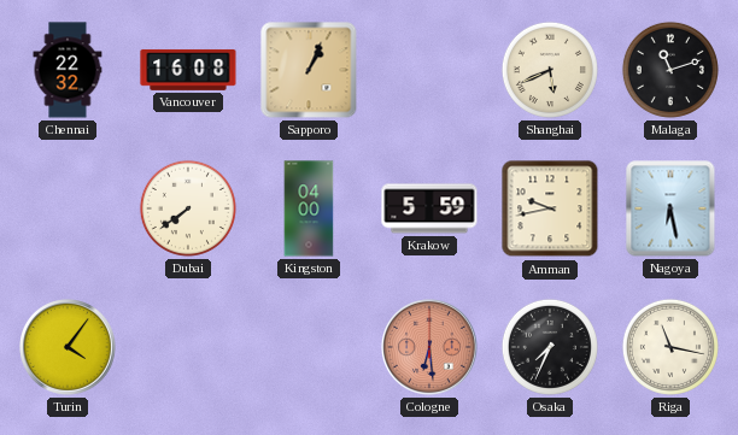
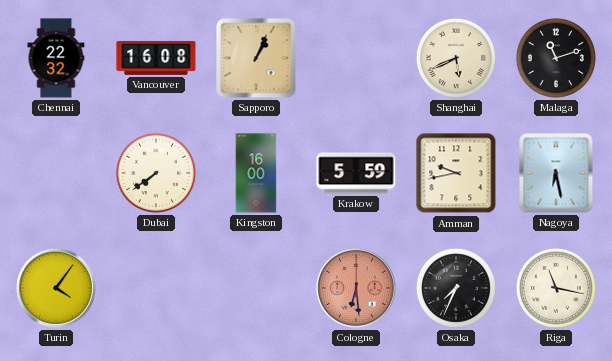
Kingston: 04:00 -> 16:00
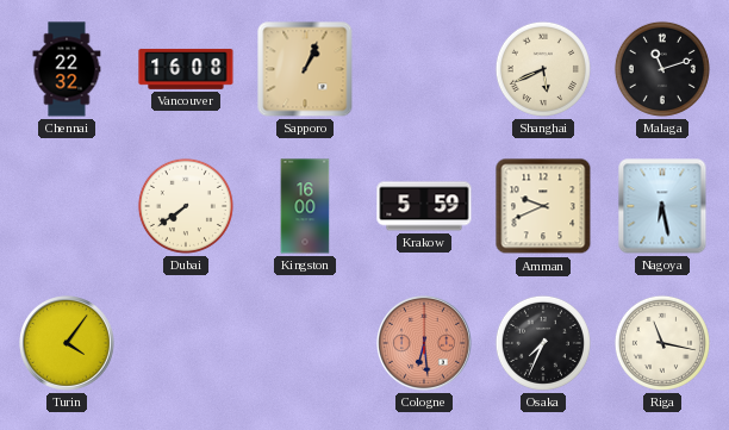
Amman: 9:43 -> 9:41
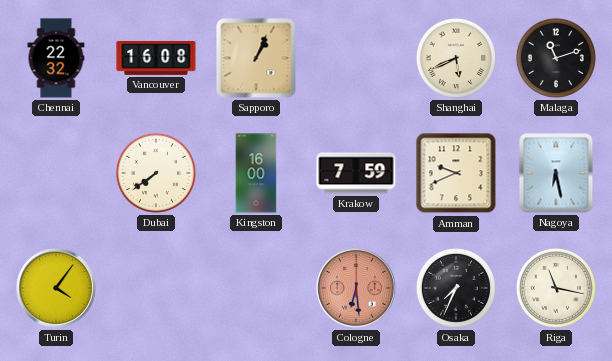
Krakow: 5:59 -> 7:59
